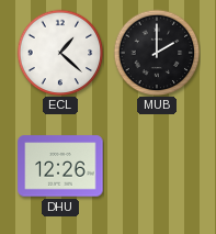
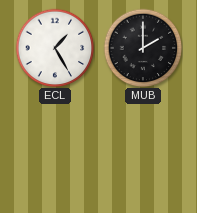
ECL: 1:22 -> 1:25
DHU: 12:26 -> none
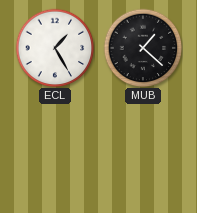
MUB: 2:00 -> 1:22
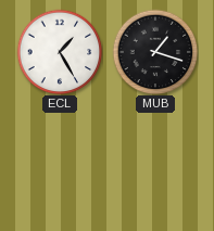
MUB: 1:22 -> 1:18
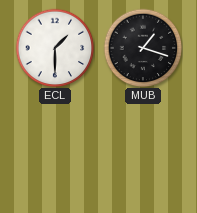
ECL: 1:25 -> 1:30
